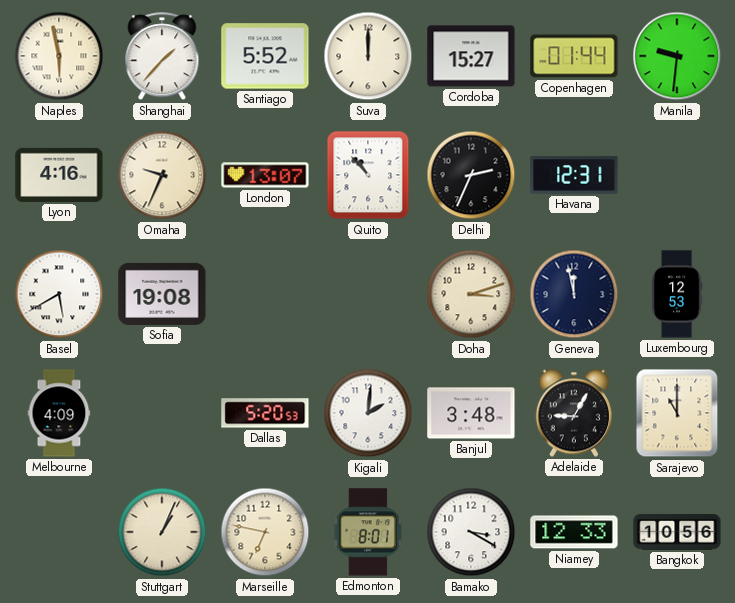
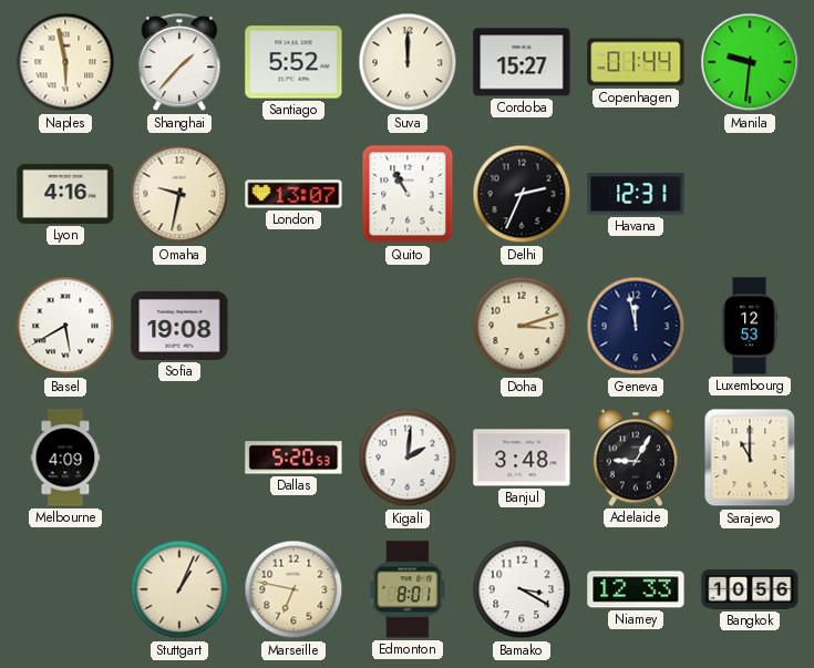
Omaha: 9:34 -> 9:32
Quito: 10:53 -> 10:55
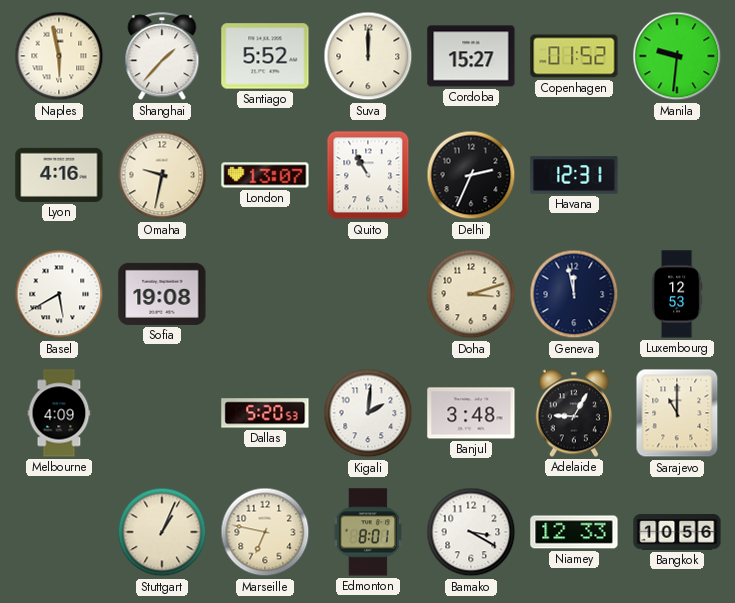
Copenhagen: 01:44 -> 01:52
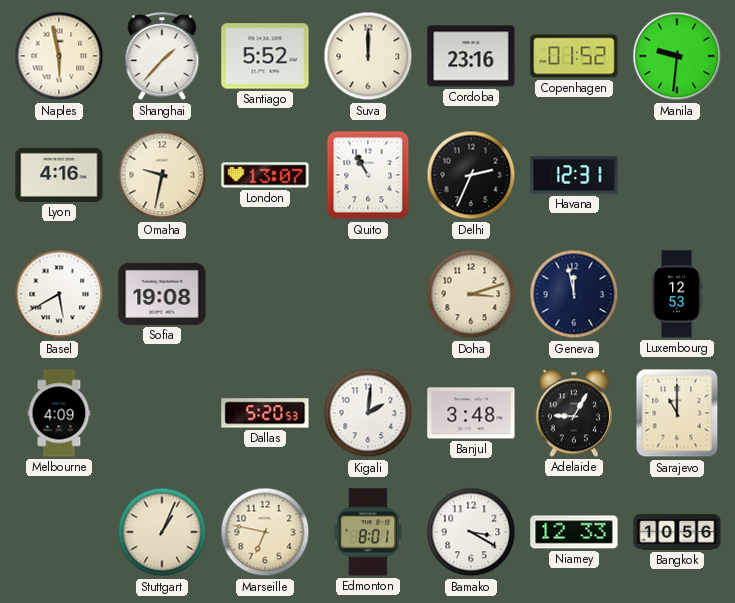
Cordoba: 15:27 -> 23:16
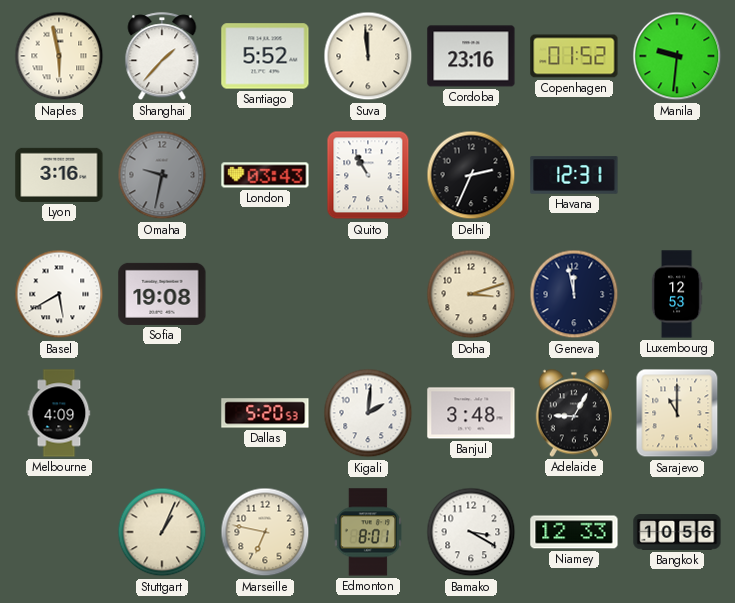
Suva: 12:00 -> 11:59
Lyon: 4:16 -> 3:16
Omaha dial: cream -> grey
London: 13:07 -> 03:43
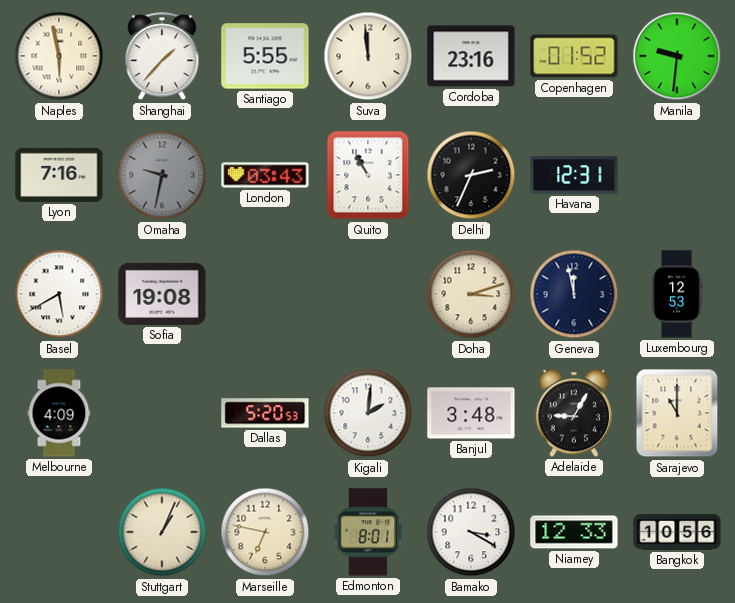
Santiago: 5:52 -> 5:55
Lyon: 3:16 -> 7:16
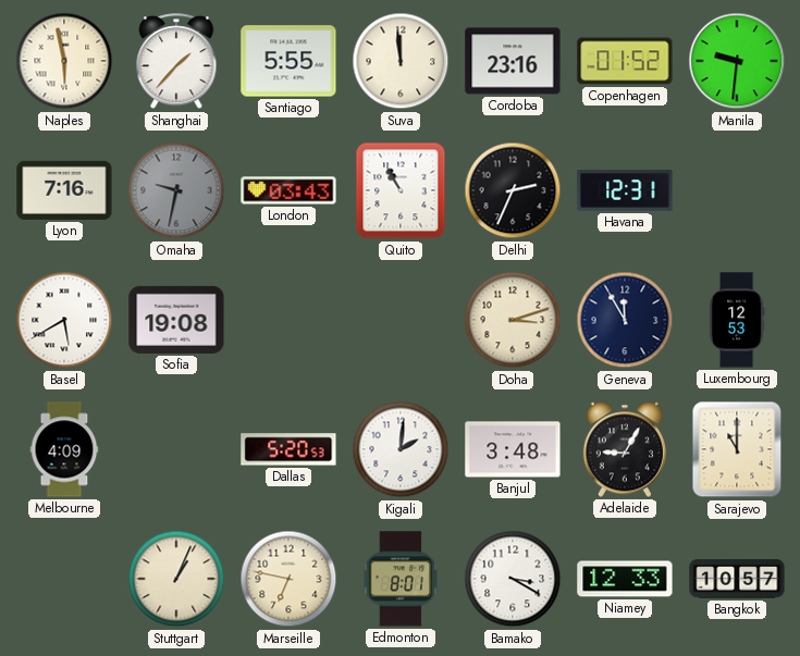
Geneva: 11:58 -> 11:55
Bangkok: 10:56 -> 10:57
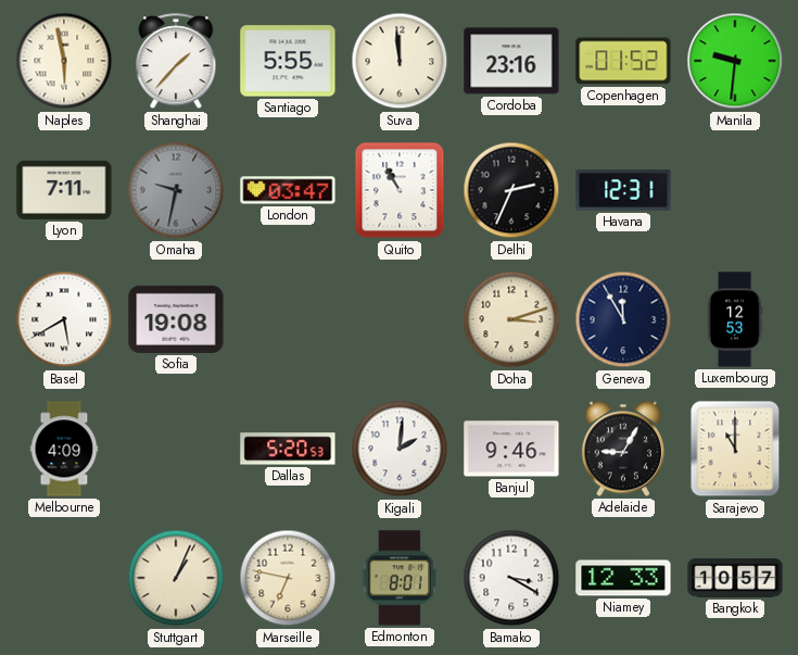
Lyon: 7:16 -> 7:11
London: 03:43 -> 03:47
Banjul: 3:48 -> 9:46
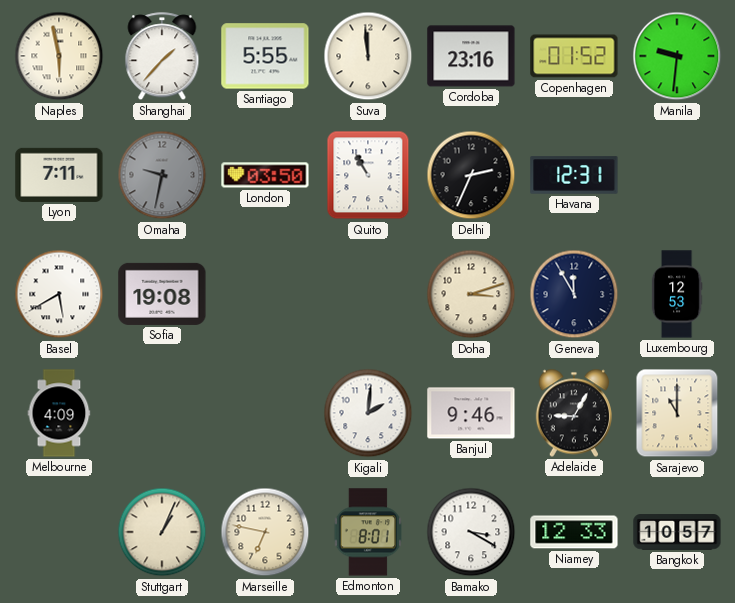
London: 03:47 -> 03:50
Dallas: 5:20 -> none
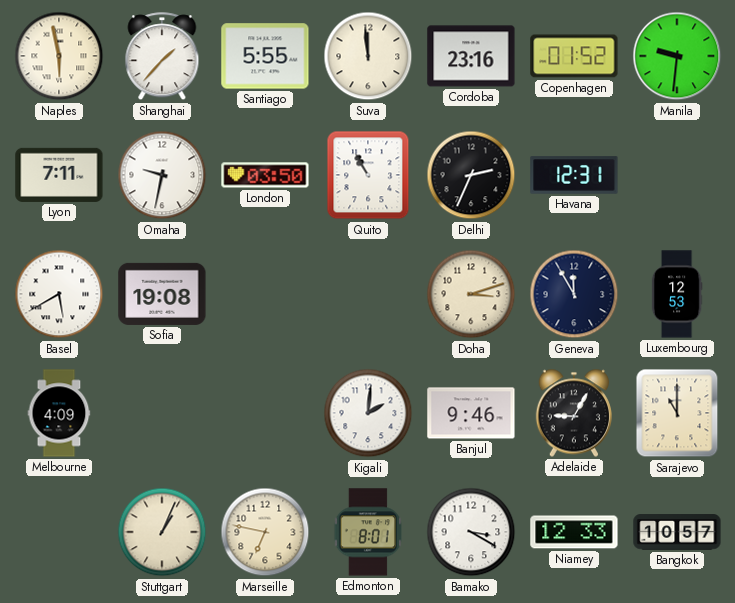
Omaha dial: grey -> white
